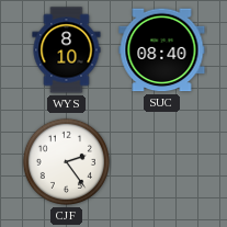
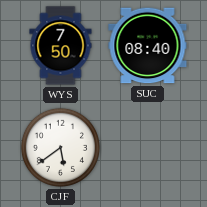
WYS: 8:10 -> 7:50
CJF: 2:24 -> 5:39
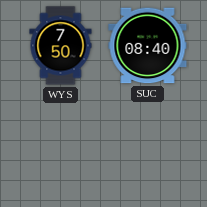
CJF: 5:39 -> none
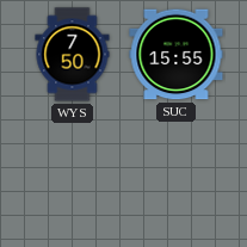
SUC: 08:40 -> 15:55
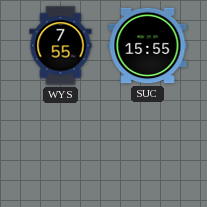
WYS: 7:50 -> 7:55
